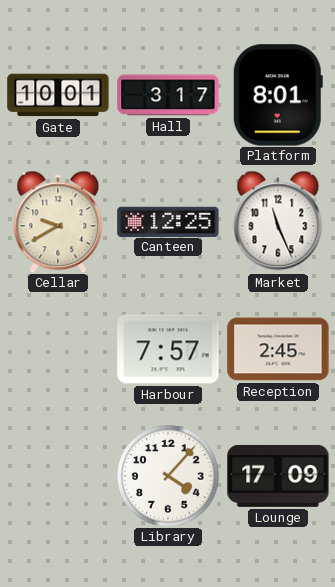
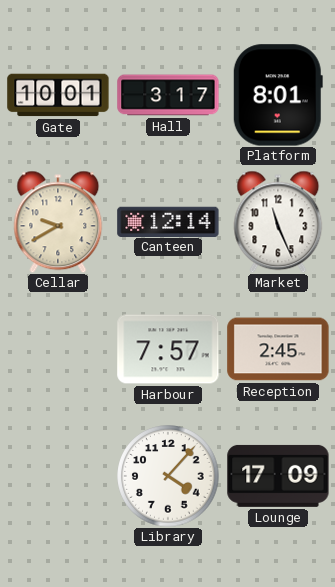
Canteen: 12:25 -> 12:14
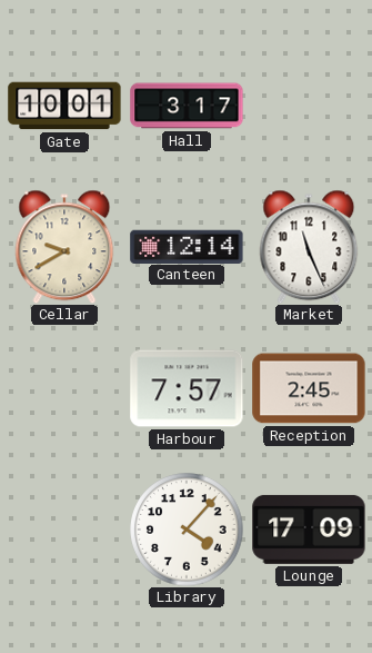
Platform: 8:01 -> none
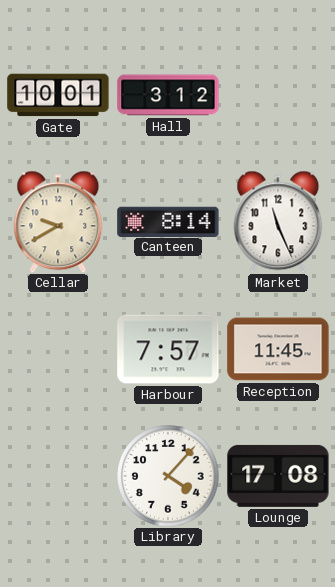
Hall: 3:17 -> 3:12
Canteen: 12:14 -> 8:14
Reception: 2:45 -> 11:45
Lounge: 17:09 -> 17:08
